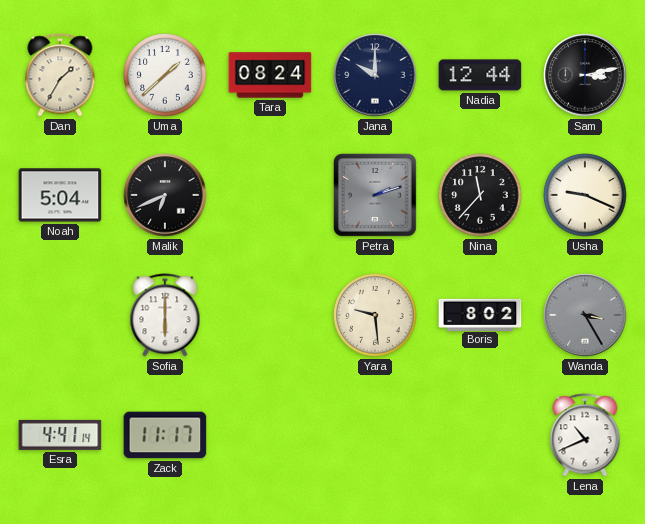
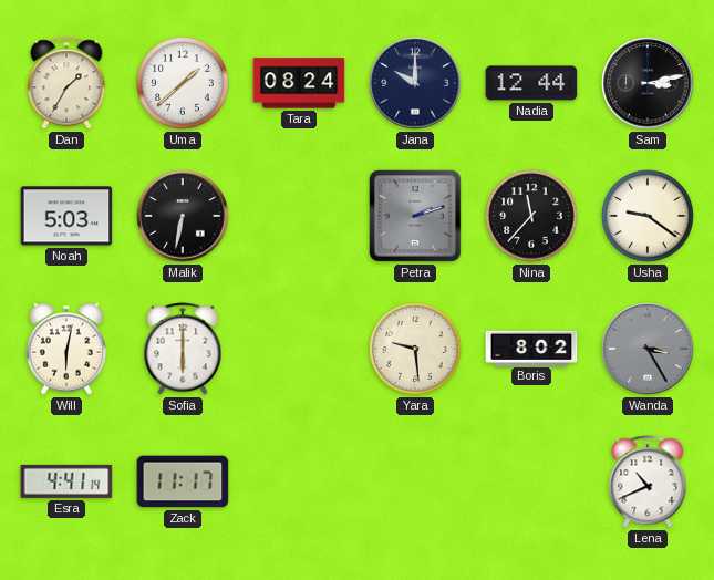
Noah: 5:04 -> 5:03
Malik: 6:41 -> 6:32
Usha: 9:19 -> 9:21
Will: none -> 6:02
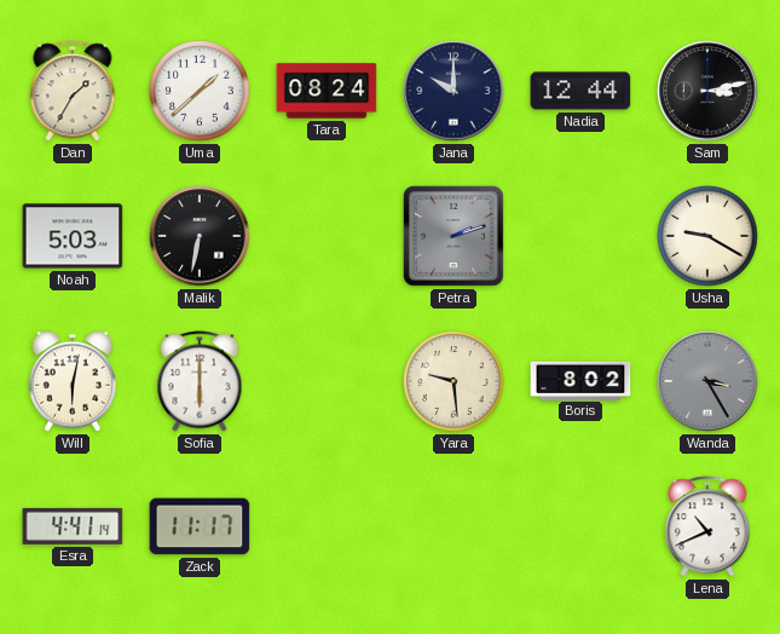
Nina: 11:37 -> none
Usha: 9:21 -> 9:20
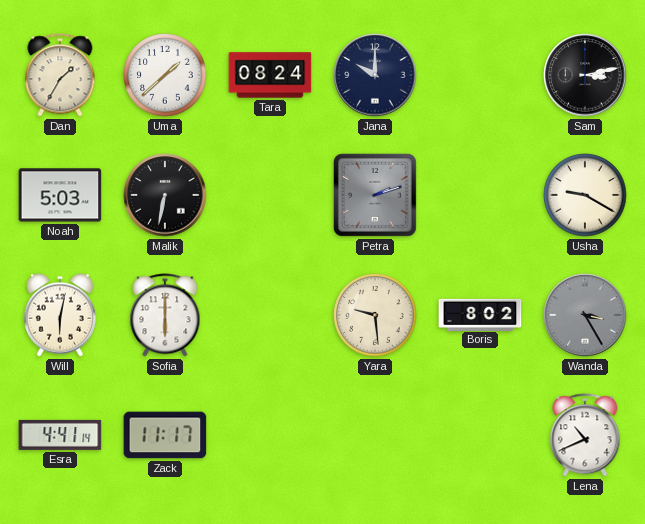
Nadia: 12:44 -> none
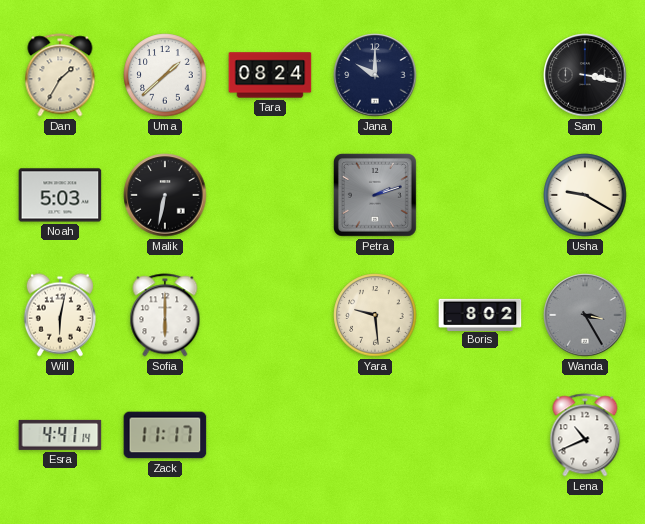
Sam: 3:13 -> 3:17
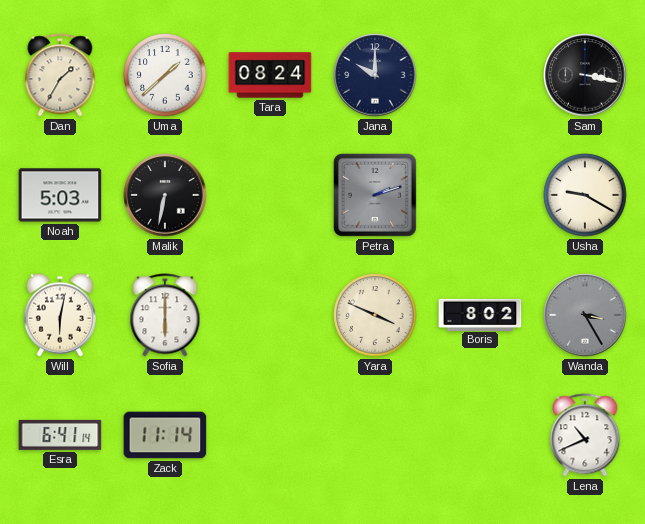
Yara: 9:29 -> 3:49
Esra: 4:41 -> 6:41
Zack: 11:17 -> 11:14
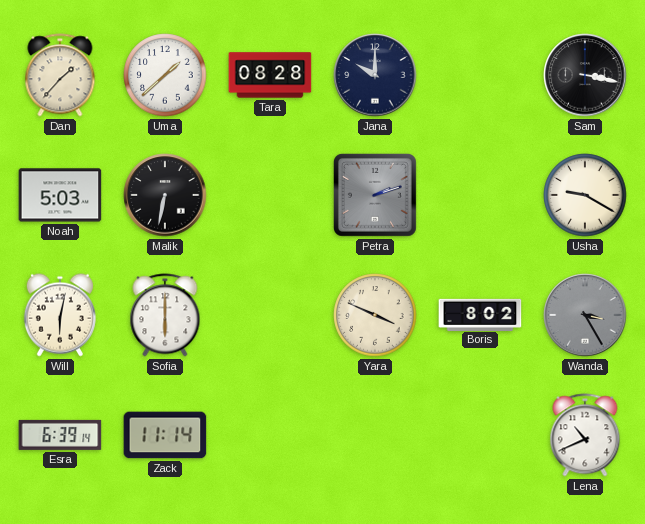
Dan: 1:35 -> 1:37
Tara: 08:24 -> 08:28
Esra: 6:41 -> 6:39
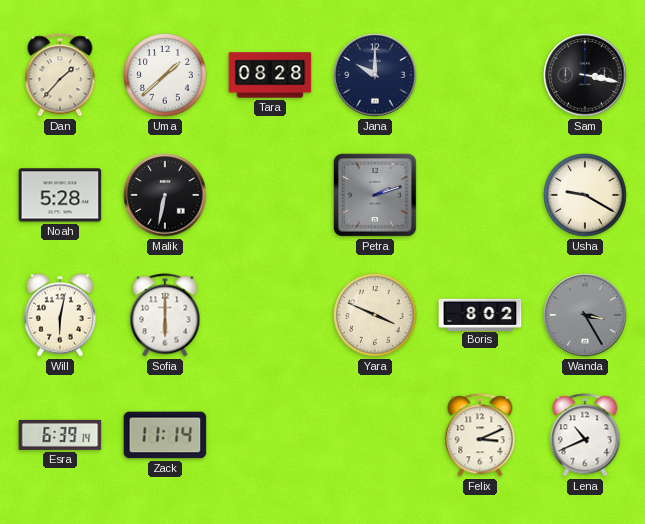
Noah: 5:03 -> 5:28
Felix: none -> 3:11
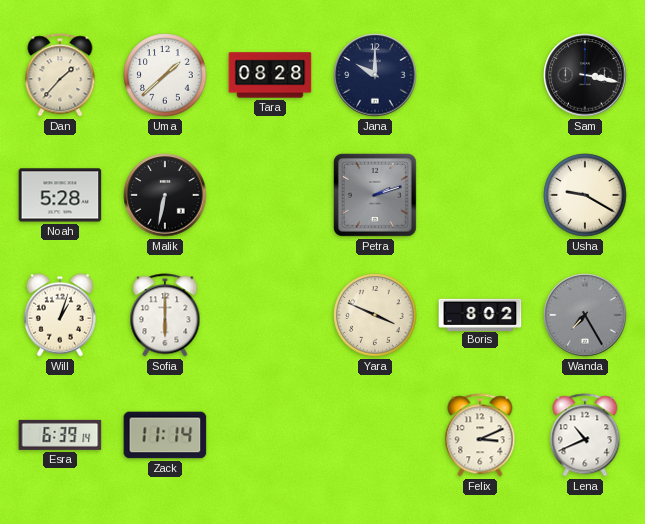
Will: 6:02 -> 1:03
Wanda: 3:25 -> 7:25
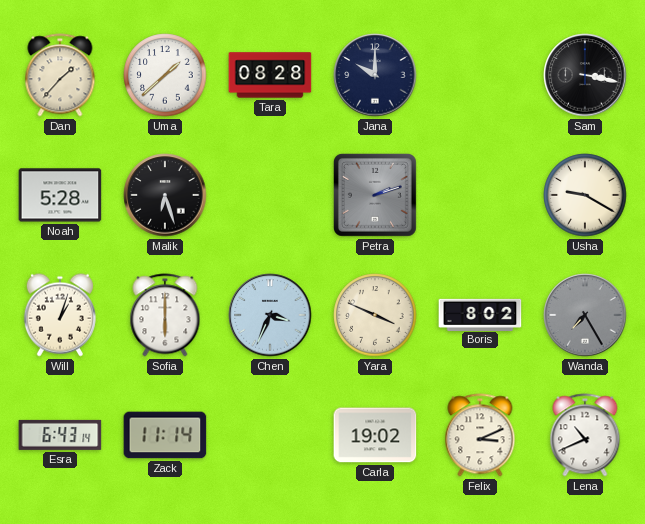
Malik: 6:32 -> 6:27
Chen: none -> 3:34
Esra: 6:39 -> 6:43
Carla: none -> 19:02
